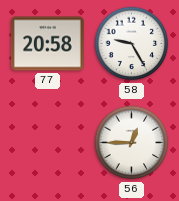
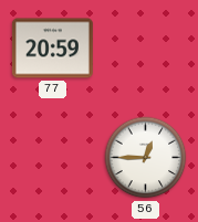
77: 20:58 -> 20:59
58: 9:25 -> none
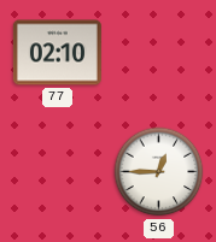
77: 20:59 -> 02:10
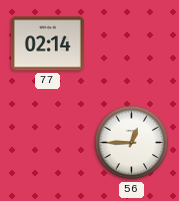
77: 02:10 -> 02:14
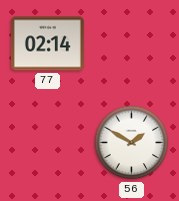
56: 12:45 -> 1:50
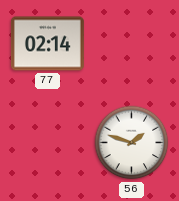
56: 1:50 -> 1:48
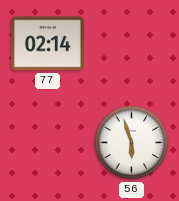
56: 1:48 -> 5:57
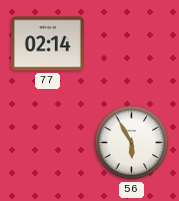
56: 5:57 -> 5:55
